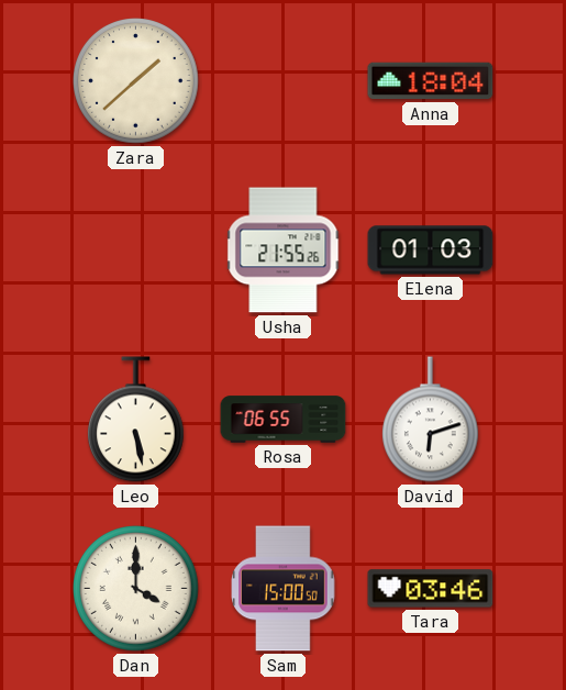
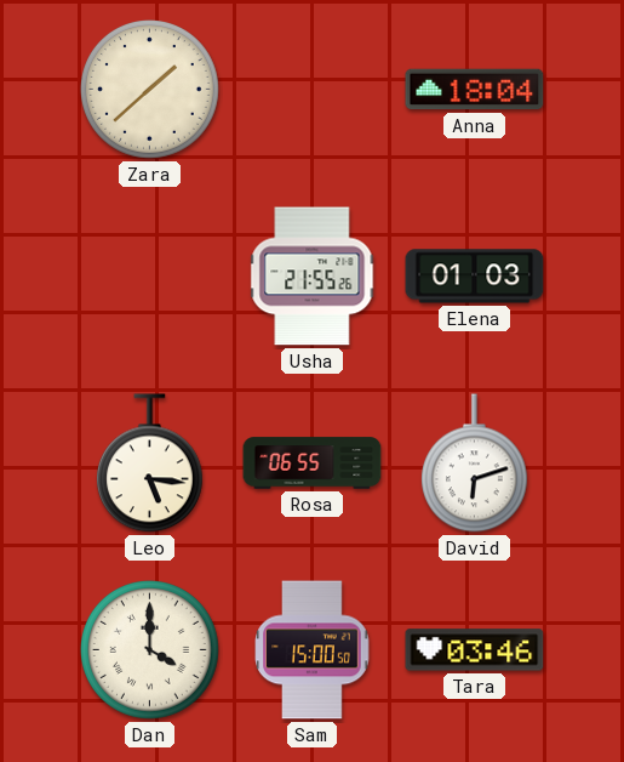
Leo: 5:28 -> 5:16
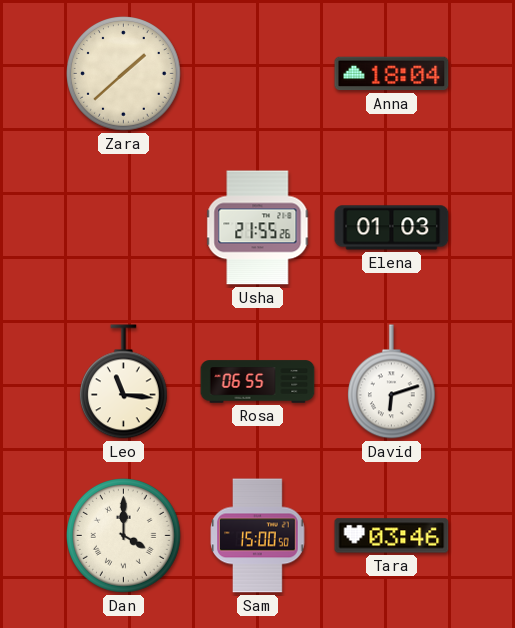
Leo: 5:16 -> 11:16
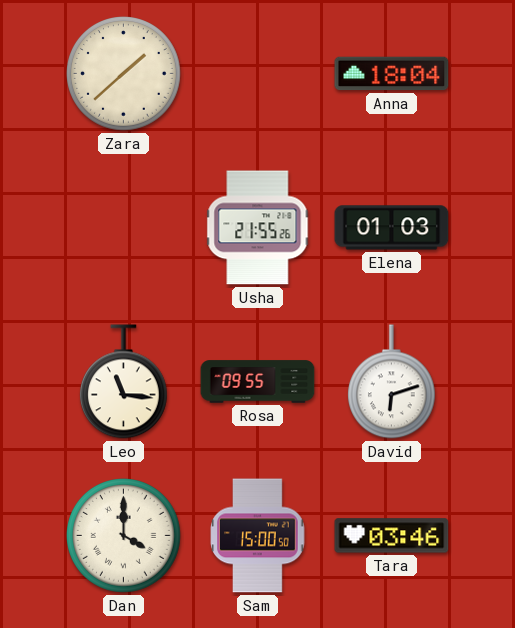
Rosa: 06:55 -> 09:55
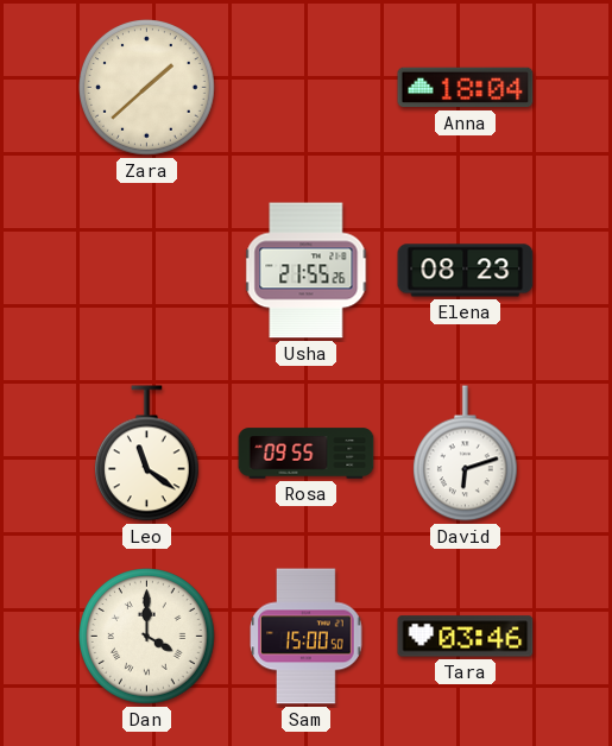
Elena: 01:03 -> 08:23
Leo: 11:16 -> 11:21
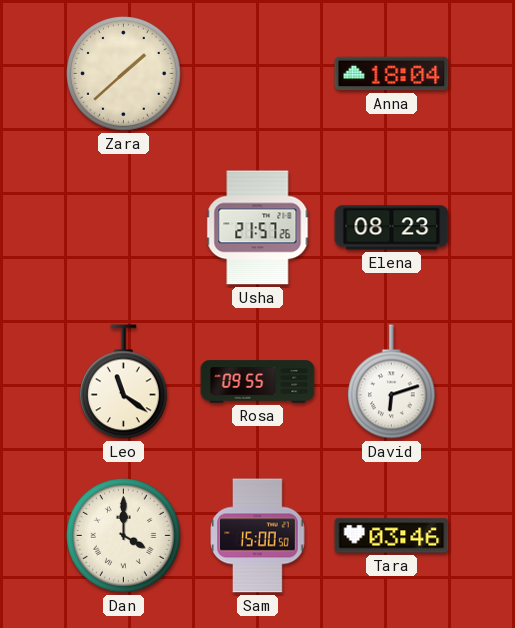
Usha: 21:55 -> 21:57
